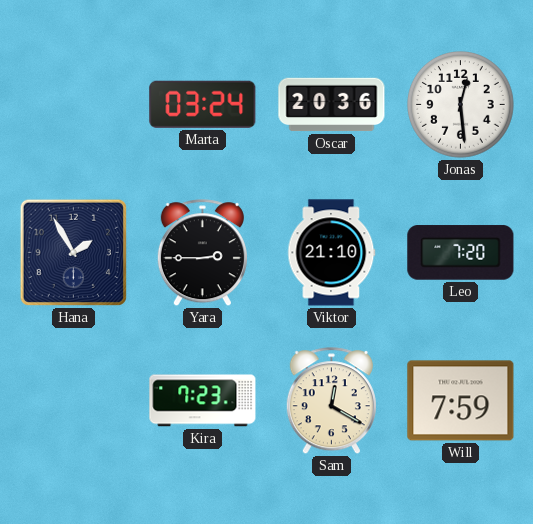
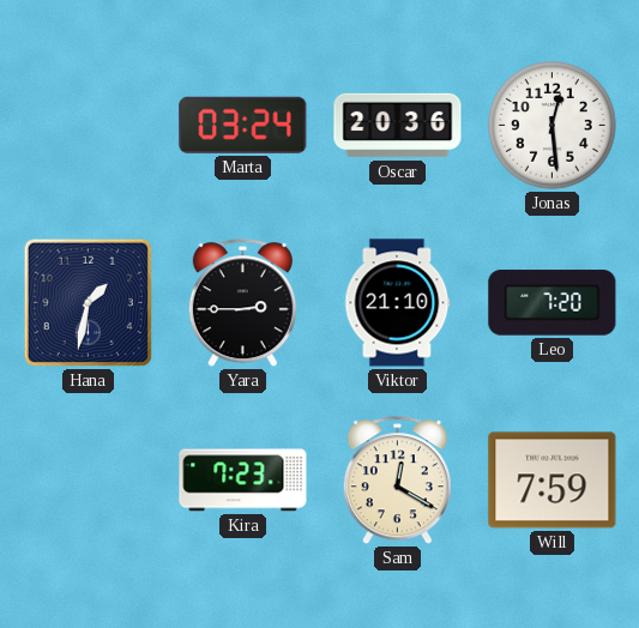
Hana: 1:55 -> 1:32
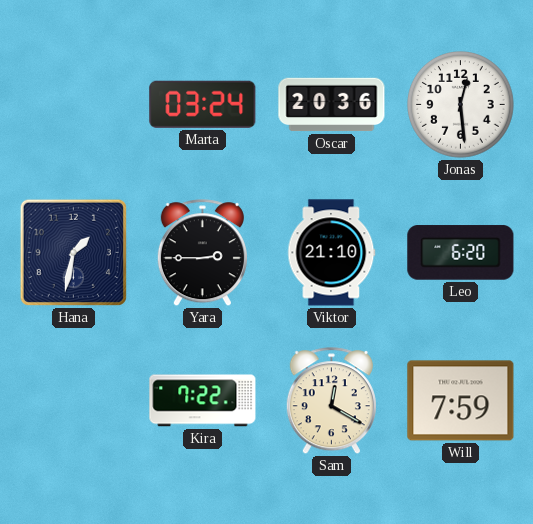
Leo: 7:20 -> 6:20
Kira: 7:23 -> 7:22
